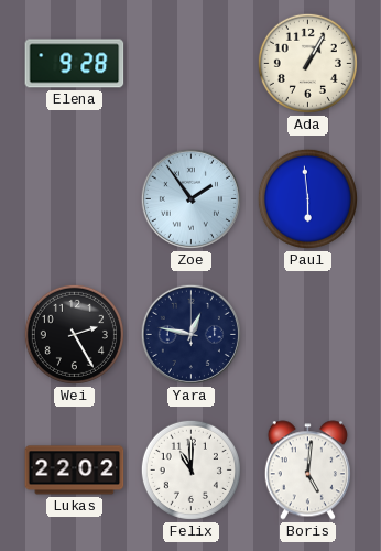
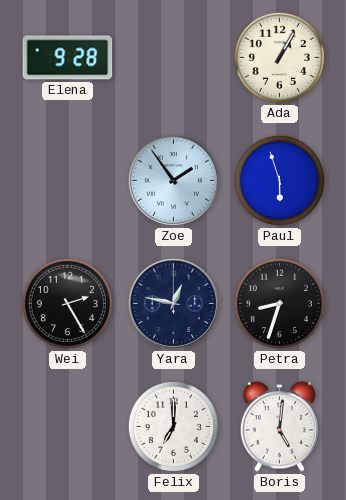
Paul: 5:59 -> 5:57
Petra: none -> 8:33
Lukas: 22:02 -> none
Felix: 11:00 -> 7:00
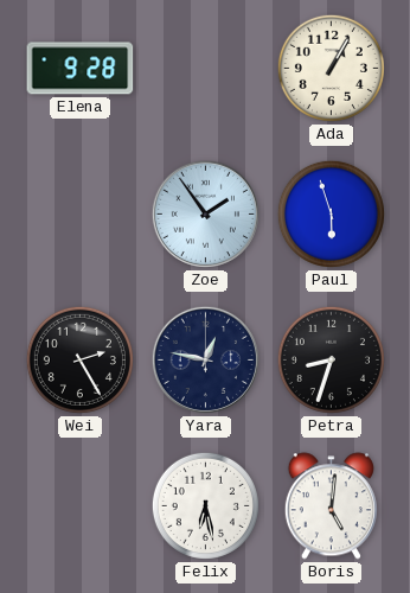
Felix: 7:00 -> 6:28
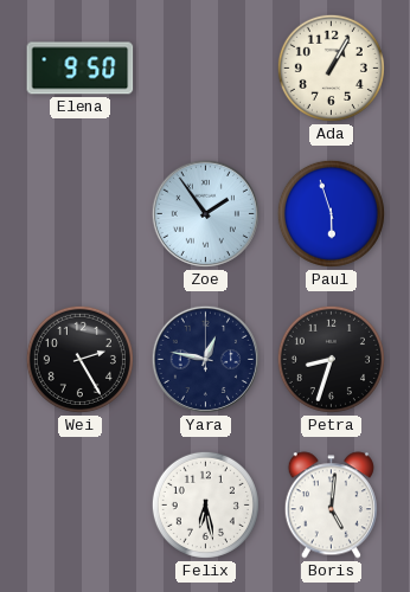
Elena: 9:28 -> 9:50
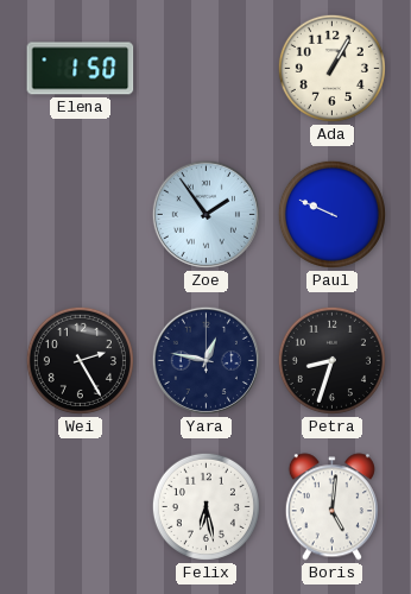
Elena: 9:50 -> 1:50
Paul: 5:57 -> 9:49
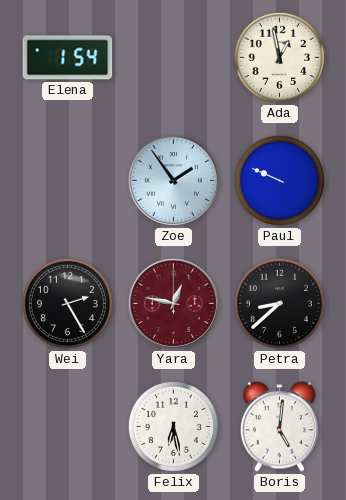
Elena: 1:50 -> 1:54
Ada: 1:05 -> 12:58
Yara dial: navy -> burgundy
Petra: 8:33 -> 8:38
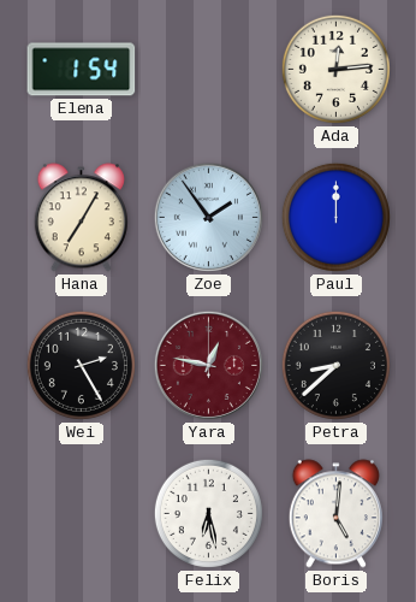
Ada: 12:58 -> 12:14
Hana: none -> 7:05
Paul: 9:49 -> 12:00
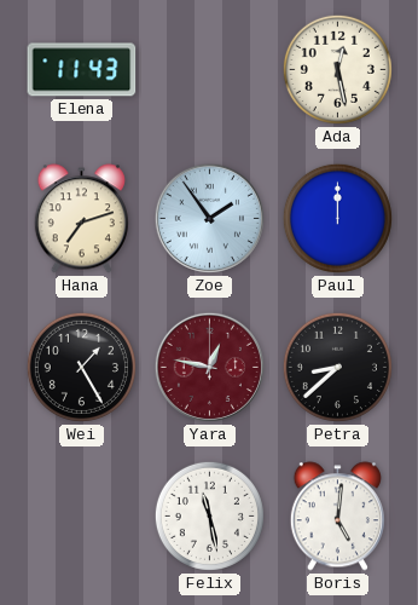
Elena: 1:54 -> 11:43
Ada: 12:14 -> 12:28
Hana: 7:05 -> 7:12
Wei: 2:25 -> 1:25
Felix: 6:28 -> 11:28
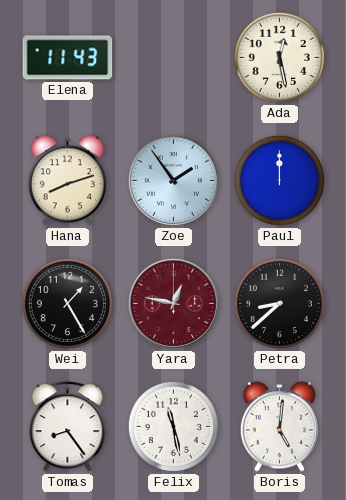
Hana: 7:12 -> 8:12
Tomas: none -> 8:24
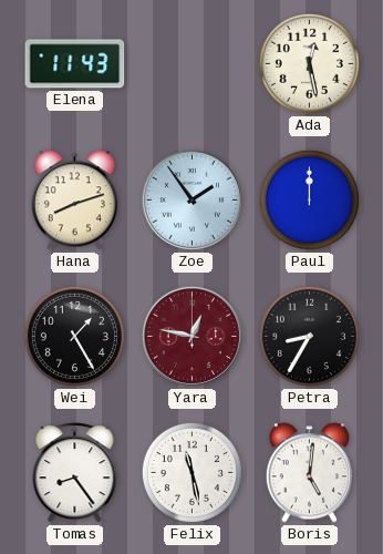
Petra: 8:38 -> 8:35
